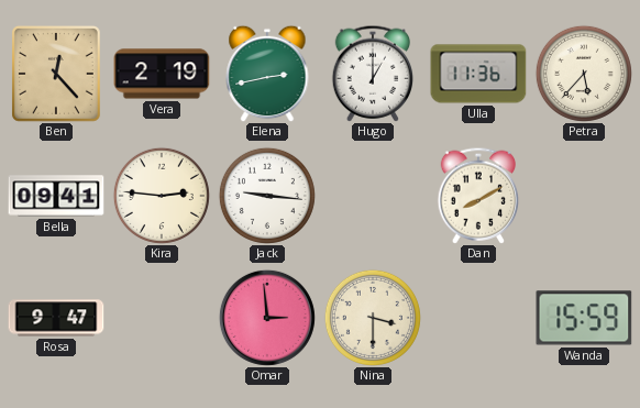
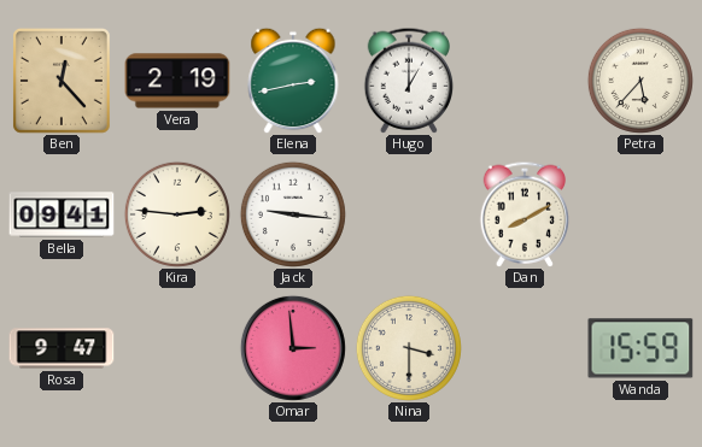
Ulla: 11:36 -> none
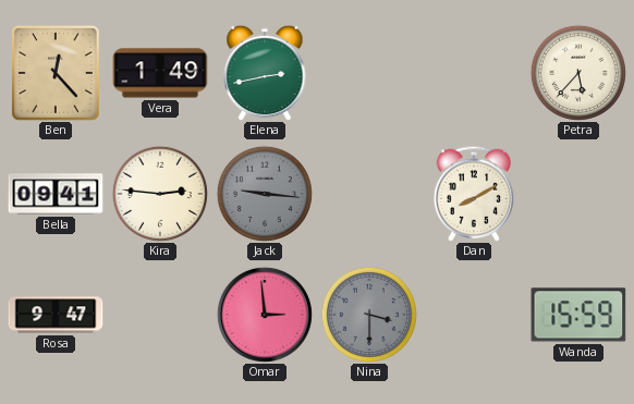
Vera: 2:19 -> 1:49
Hugo: 1:00 -> none
Jack dial: white -> grey
Nina dial: cream -> grey
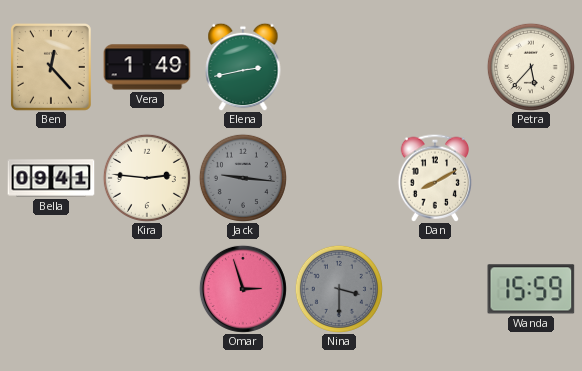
Rosa: 9:47 -> none
Omar: 2:59 -> 2:57
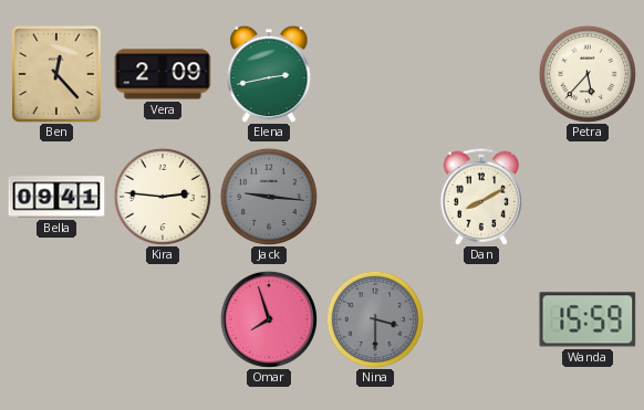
Vera: 1:49 -> 2:09
Omar: 2:57 -> 7:57
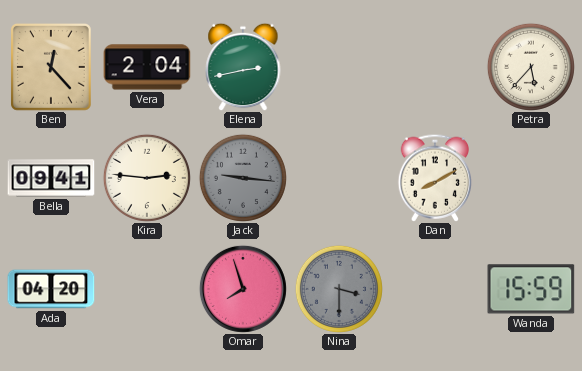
Vera: 2:09 -> 2:04
Ada: none -> 04:20
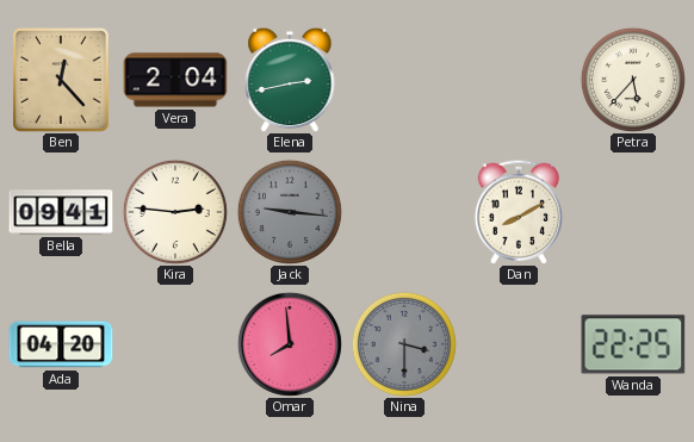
Omar: 7:57 -> 7:59
Wanda: 15:59 -> 22:25
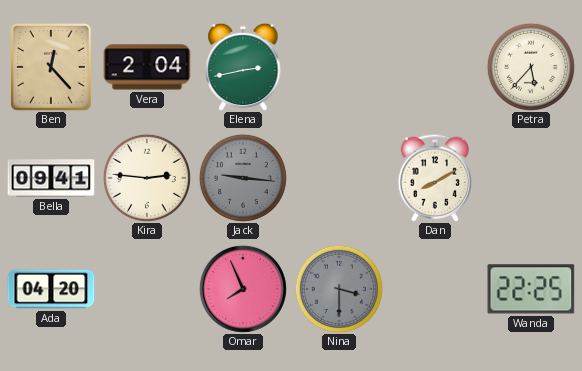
Omar: 7:59 -> 7:56
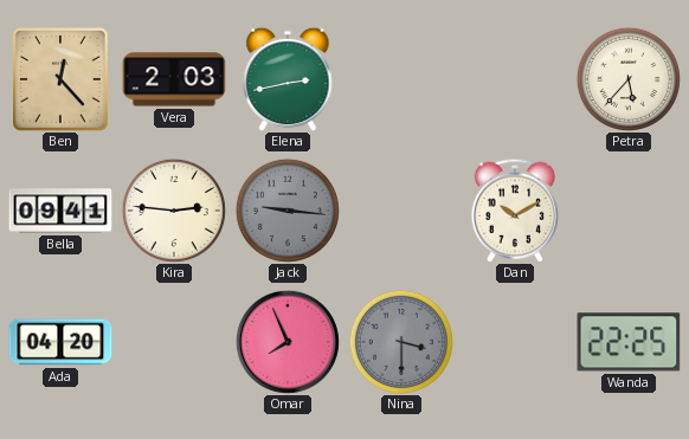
Vera: 2:04 -> 2:03
Dan: 8:10 -> 10:10
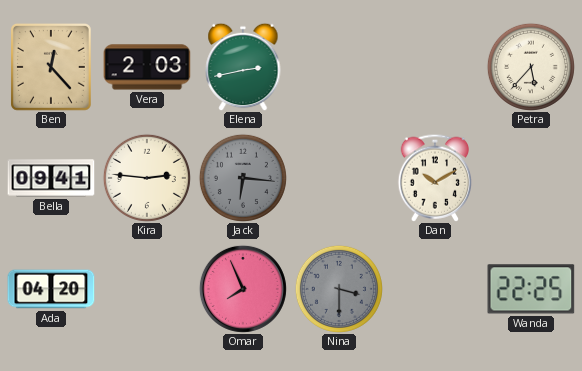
Jack: 9:16 -> 6:16
